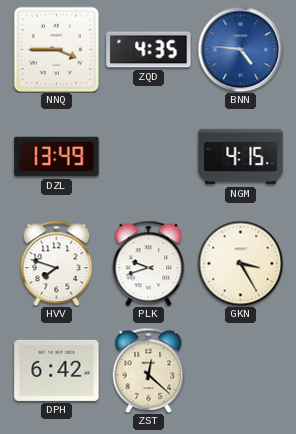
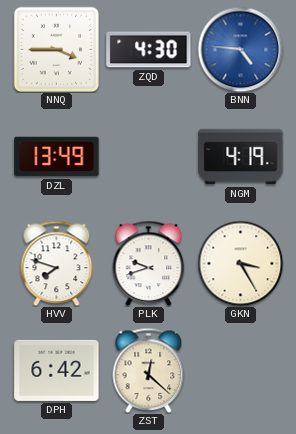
ZQD: 4:35 -> 4:30
NGM: 4:15 -> 4:19
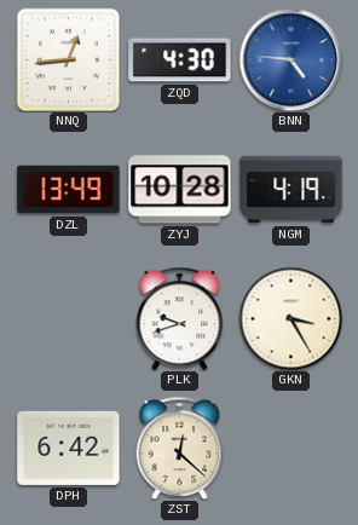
NNQ: 3:45 -> 12:44
ZYJ: none -> 10:28
HVV: 7:48 -> none
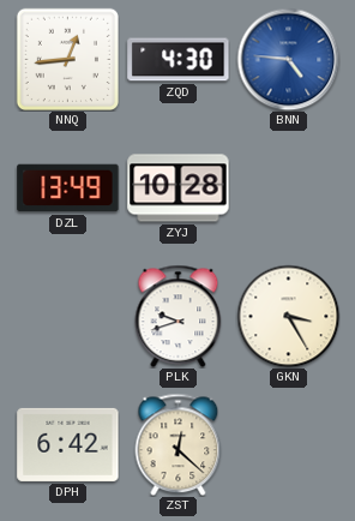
NGM: 4:19 -> none
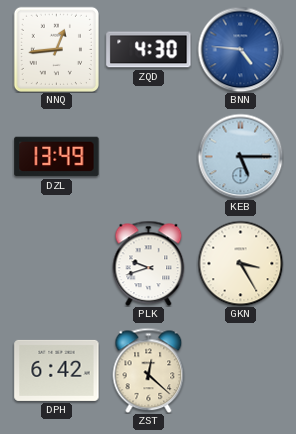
ZYJ: 10:28 -> none
KEB: none -> 5:15
